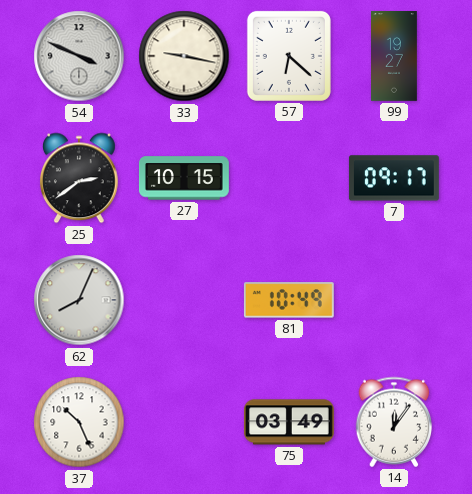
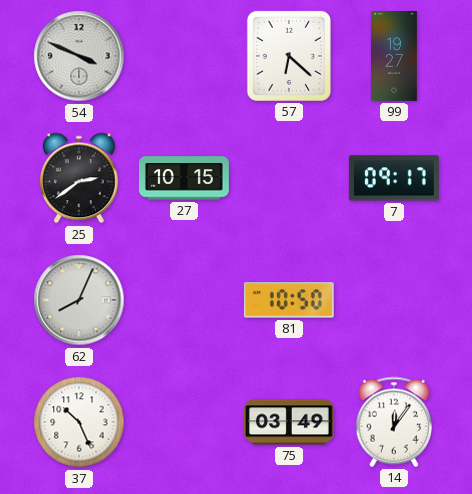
33: 9:17 -> none
81: 10:49 -> 10:50
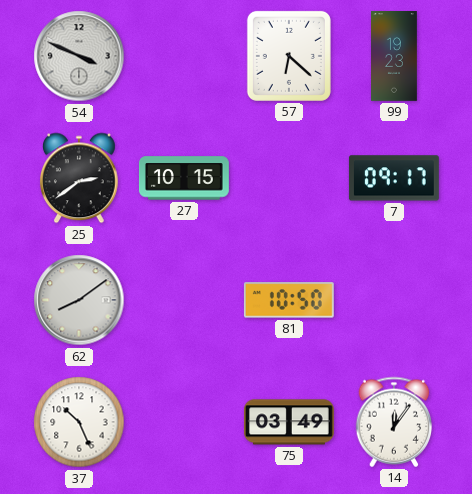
99: 19:27 -> 19:23
62: 8:04 -> 8:09
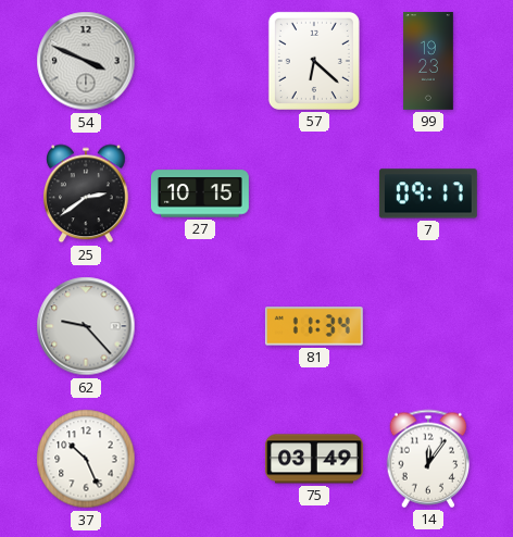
62: 8:09 -> 9:23
81: 10:50 -> 11:34
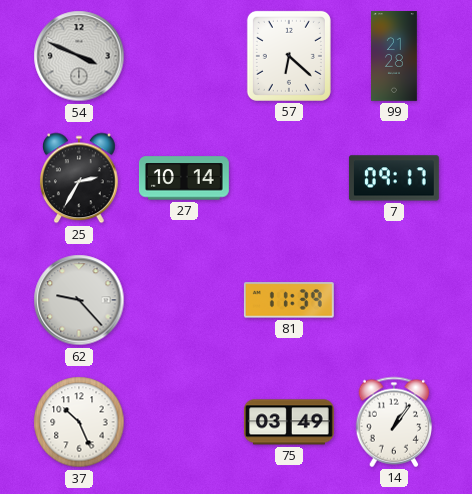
99: 19:23 -> 21:28
25: 2:39 -> 2:35
27: 10:15 -> 10:14
81: 11:34 -> 11:39
14: 12:06 -> 1:06
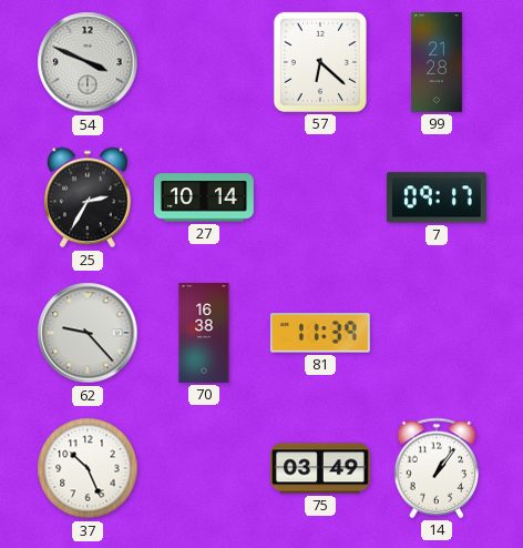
70: none -> 16:38
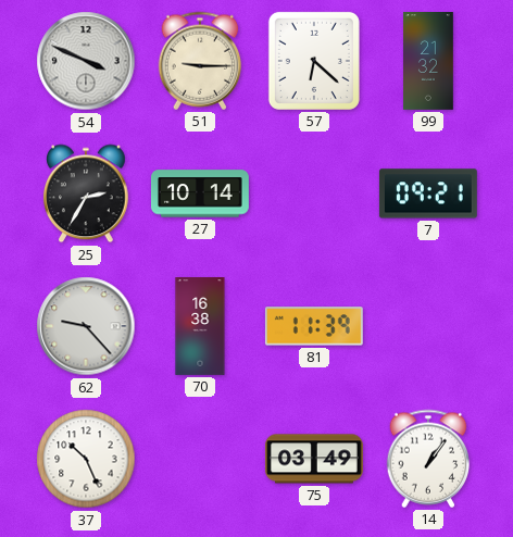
51: none -> 9:15
99: 21:28 -> 21:32
7: 09:17 -> 09:21
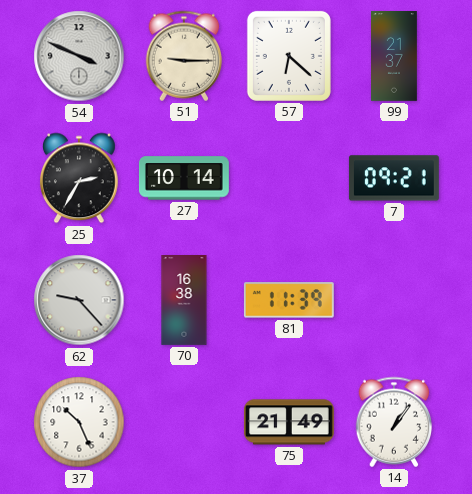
99: 21:32 -> 21:37
75: 03:49 -> 21:49
